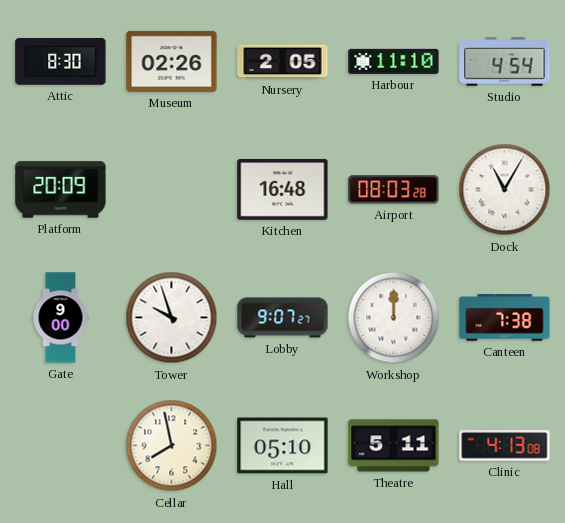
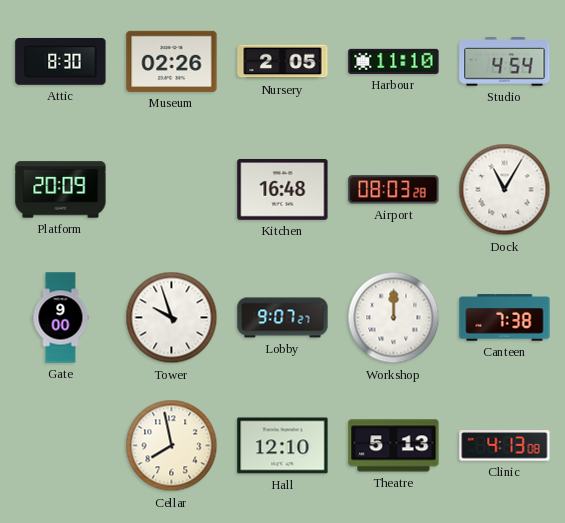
Hall: 05:10 -> 12:10
Theatre: 5:11 -> 5:13
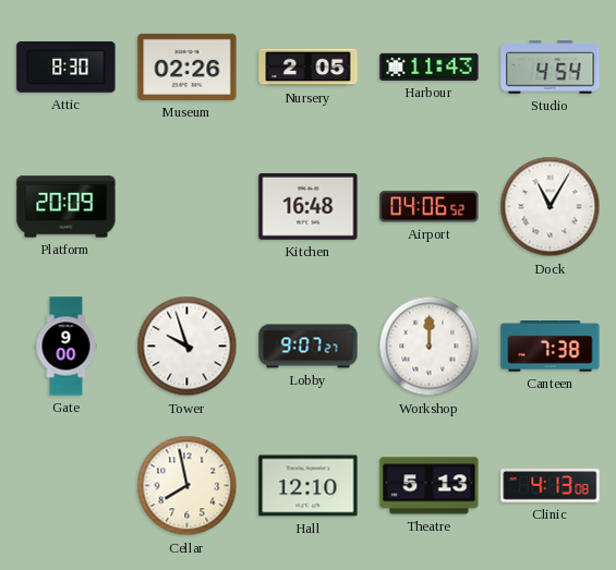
Harbour: 11:10 -> 11:43
Airport: 08:03 -> 04:06
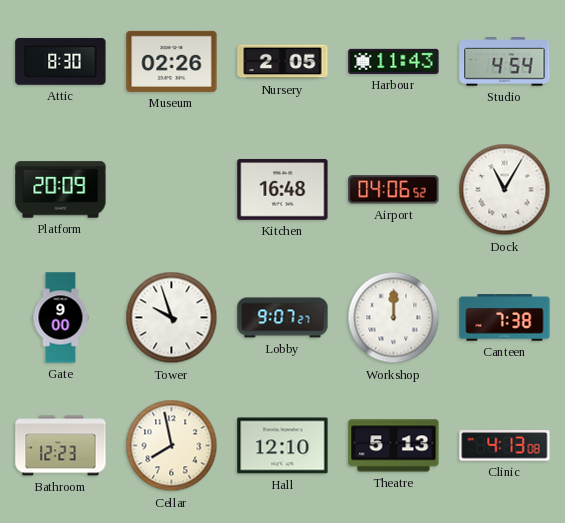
Bathroom: none -> 12:23
